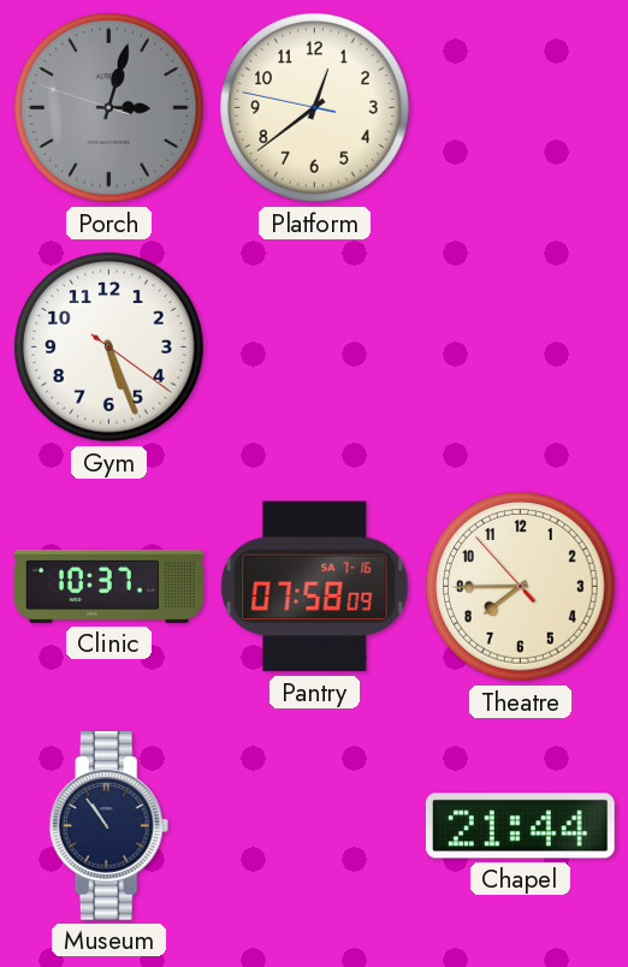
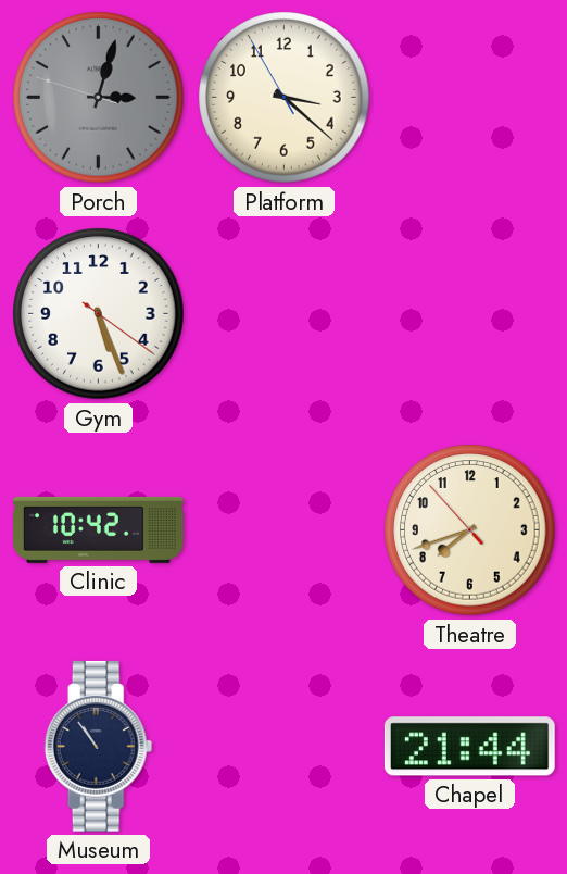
Platform: 12:38 -> 3:21
Clinic: 10:37 -> 10:42
Pantry: 07:58 -> none
Theatre: 7:44 -> 7:41
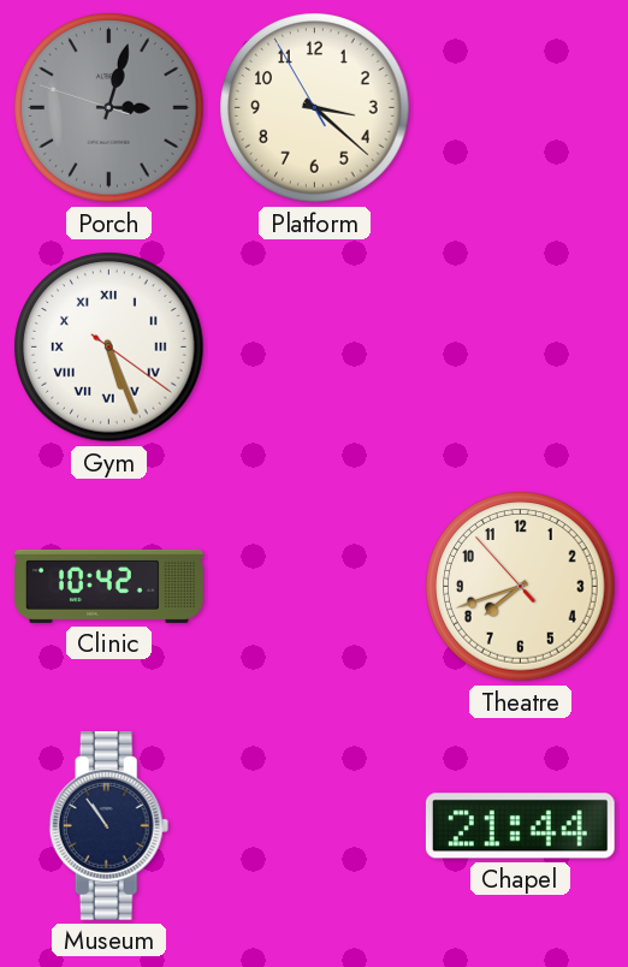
Gym numerals: Arabic -> Roman
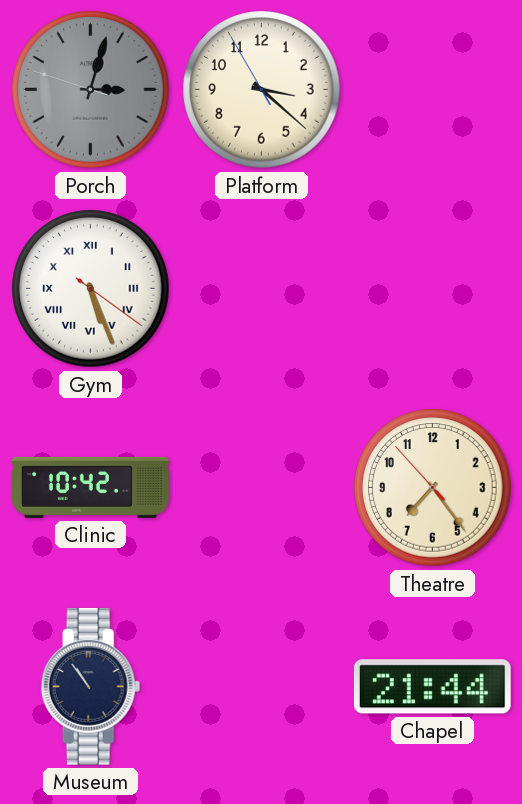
Theatre: 7:41 -> 7:23
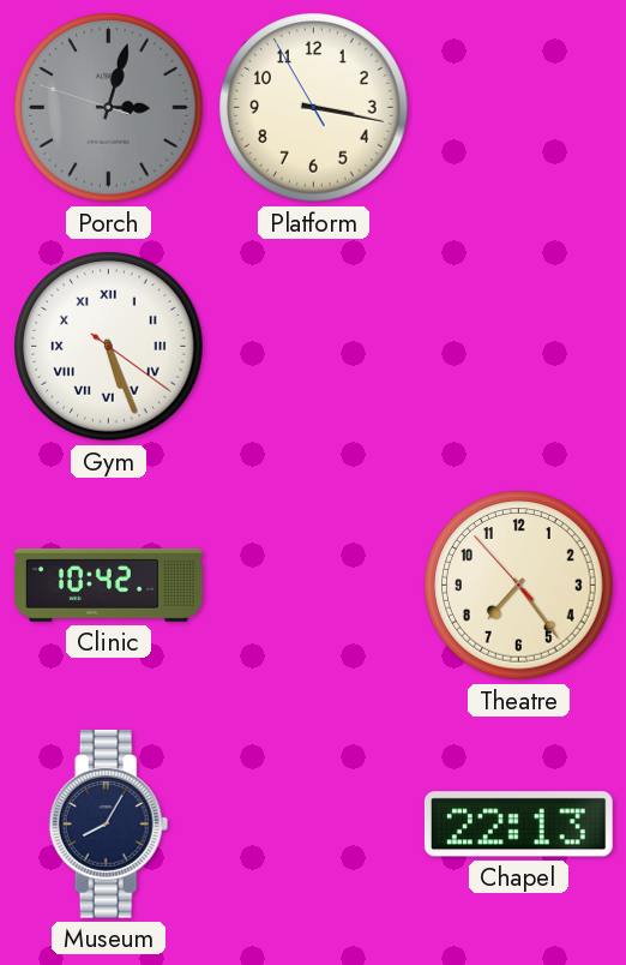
Platform: 3:21 -> 3:16
Museum: 10:54 -> 8:05
Chapel: 21:44 -> 22:13
